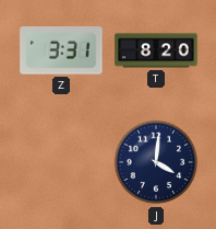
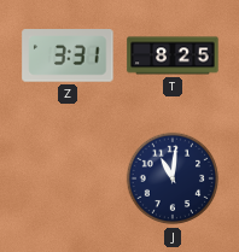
T: 8:20 -> 8:25
J: 4:01 -> 11:01
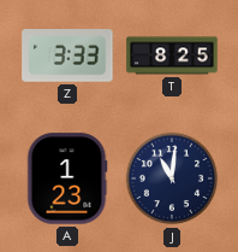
Z: 3:31 -> 3:33
A: none -> 1:23
